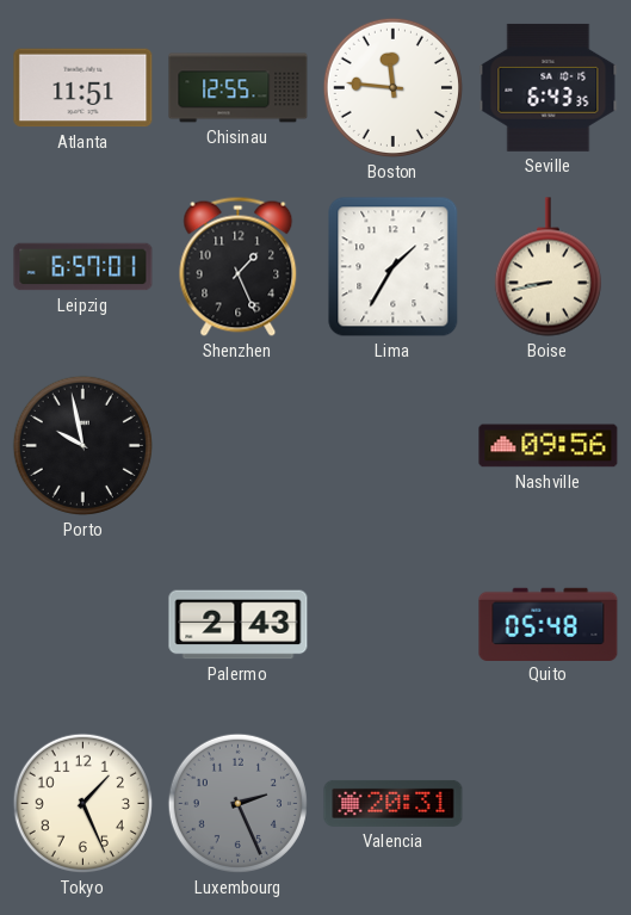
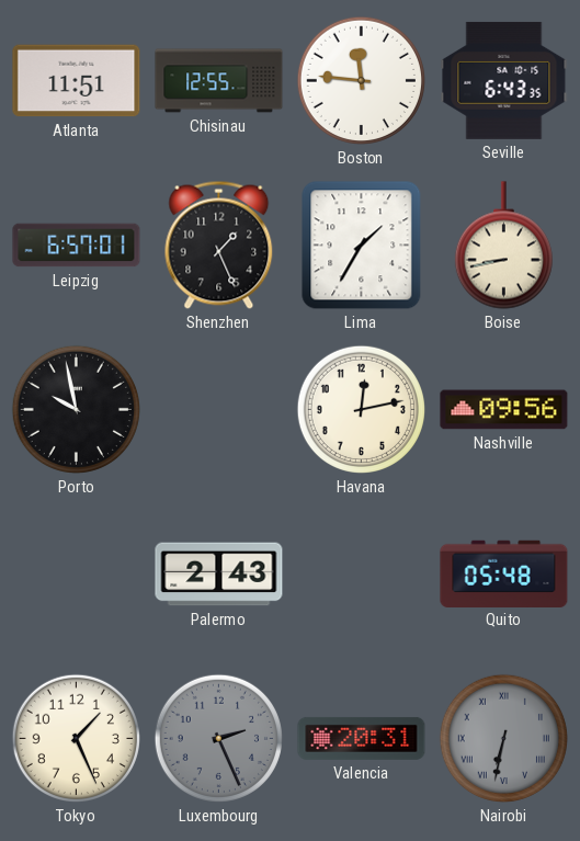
Havana: none -> 12:13
Nairobi: none -> 6:32
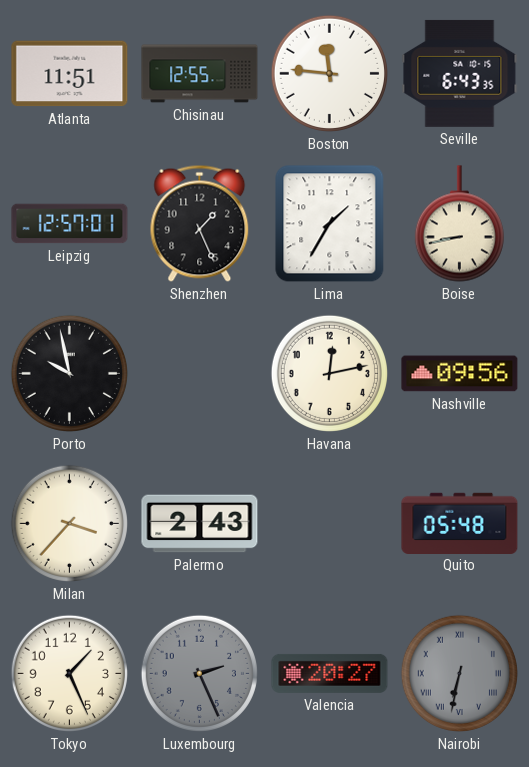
Leipzig: 6:57 -> 12:57
Milan: none -> 3:37
Valencia: 20:31 -> 20:27
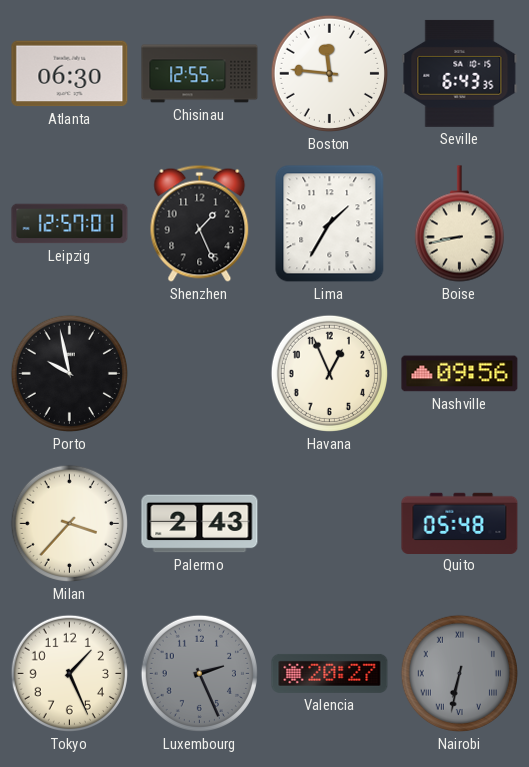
Atlanta: 11:51 -> 06:30
Havana: 12:13 -> 12:56
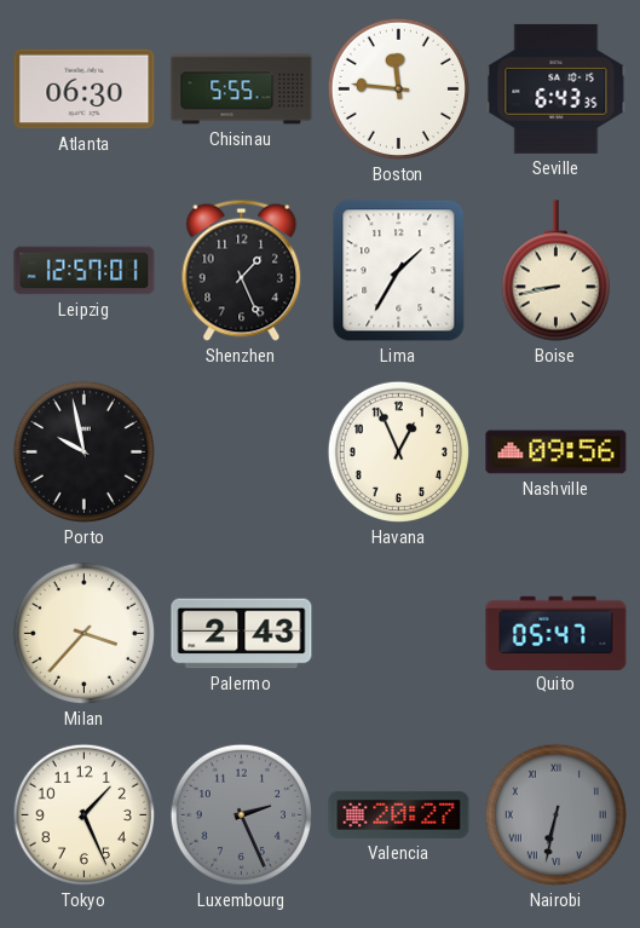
Chisinau: 12:55 -> 5:55
Quito: 05:48 -> 05:47
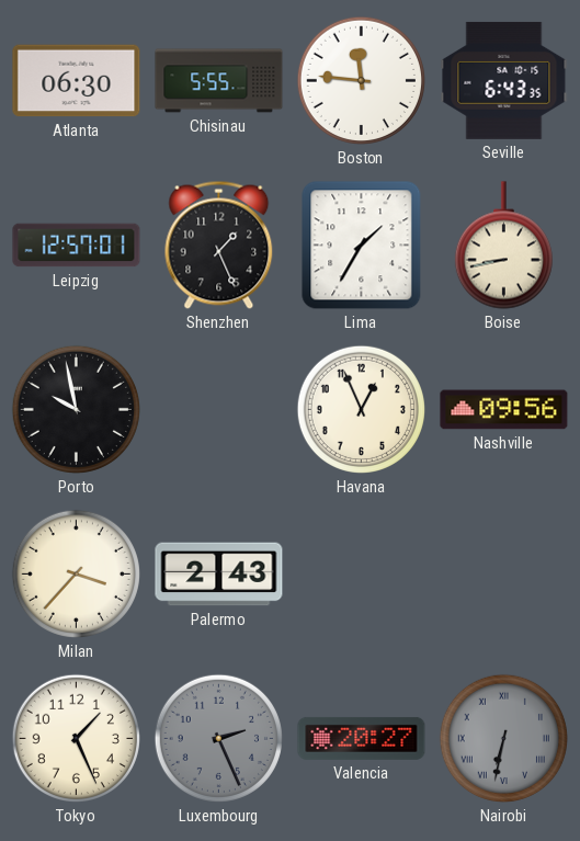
Quito: 05:47 -> none
